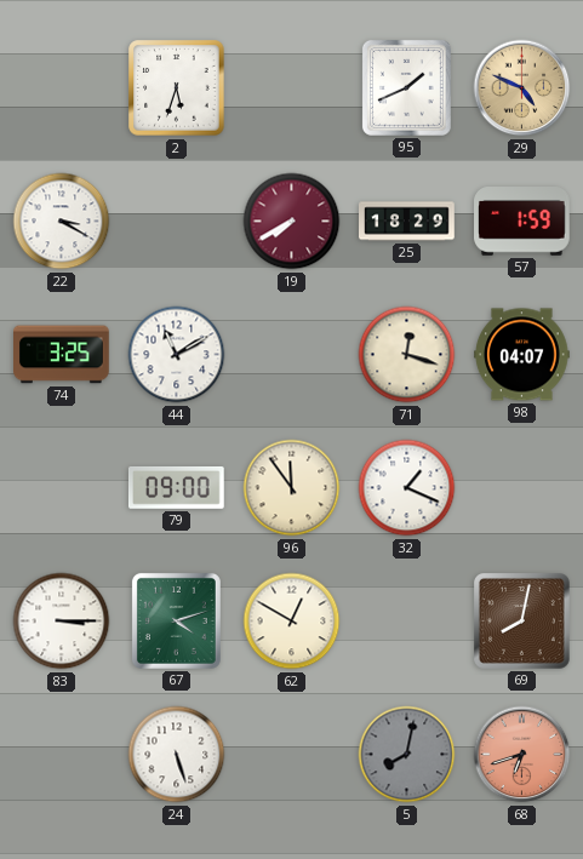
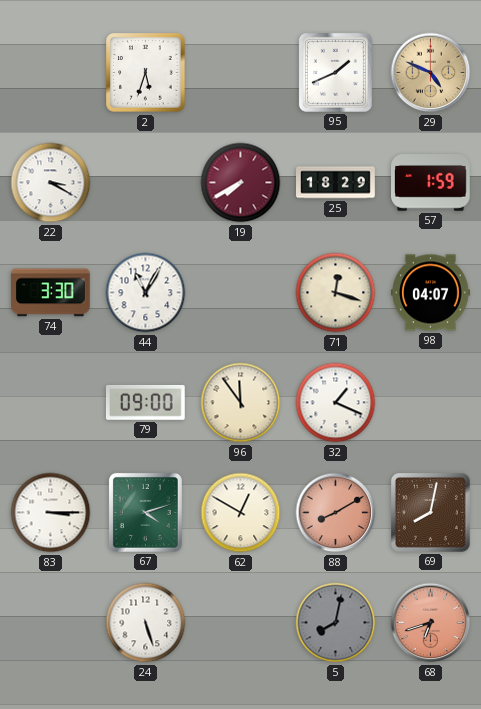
74: 3:25 -> 3:30
44: 11:10 -> 11:05
88: none -> 8:10
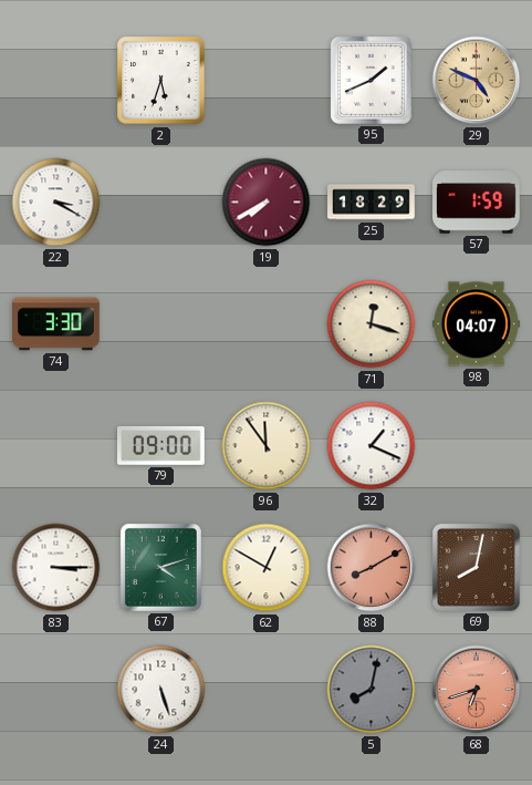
44: 11:05 -> none
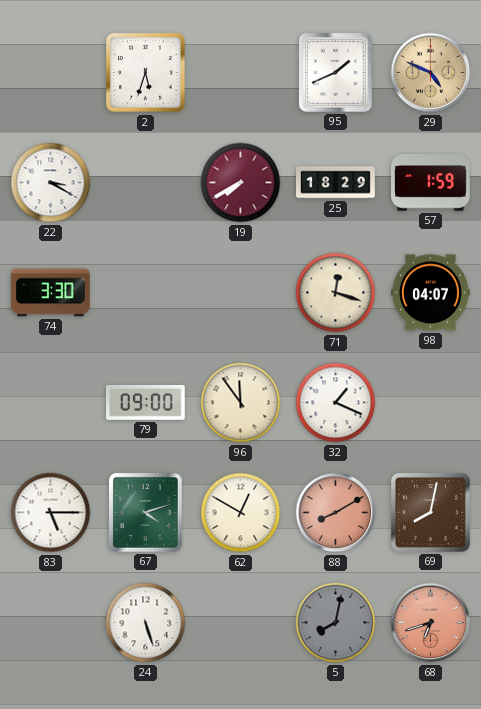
83: 3:15 -> 5:15
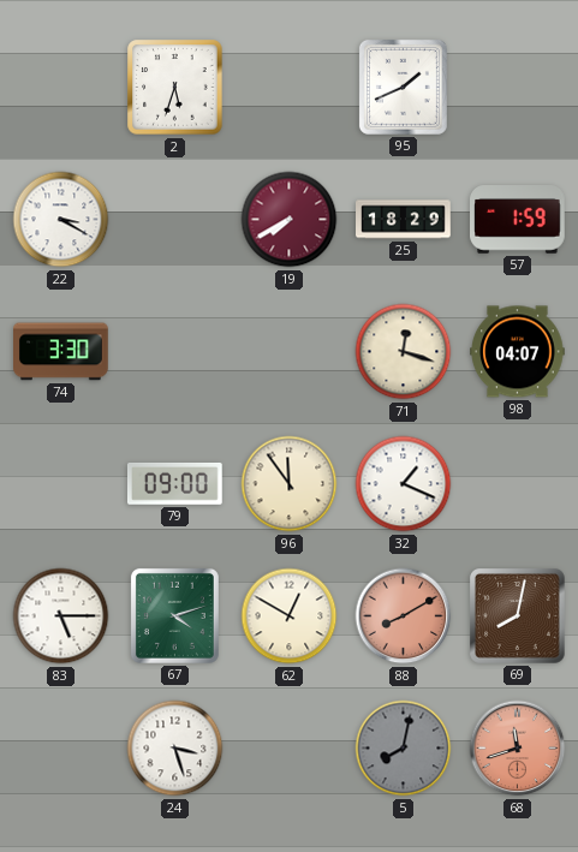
29: 4:49 -> none
24: 5:27 -> 3:27
68: 6:42 -> 11:42
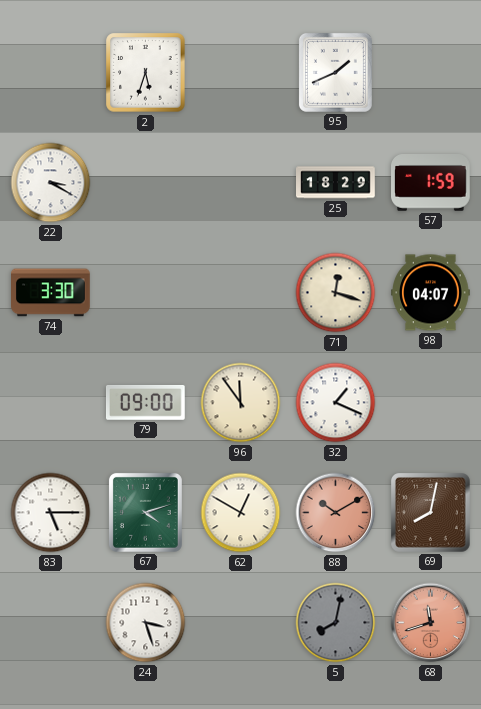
19: 7:40 -> none
88: 8:10 -> 10:10
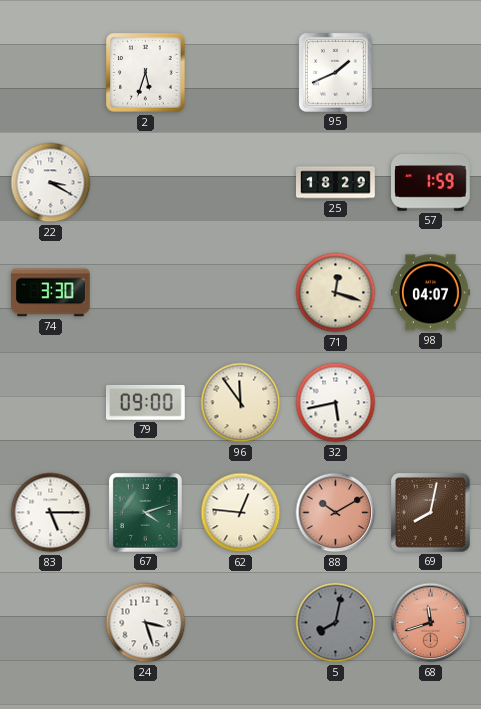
32: 1:19 -> 5:43
62: 12:50 -> 12:46
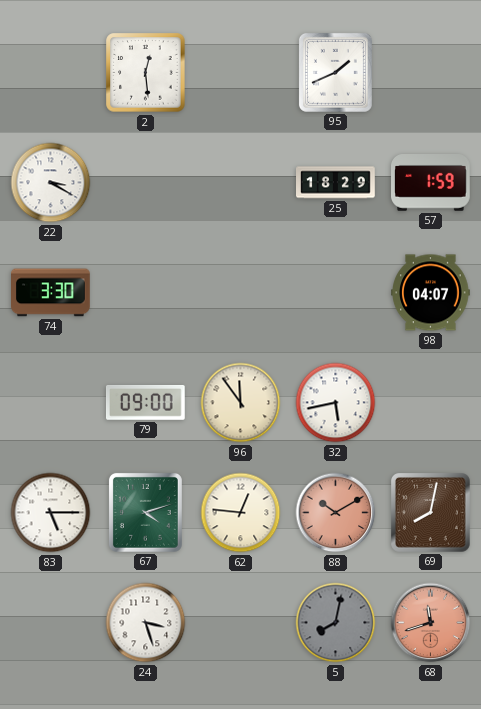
2: 5:33 -> 12:29
71: 12:18 -> none
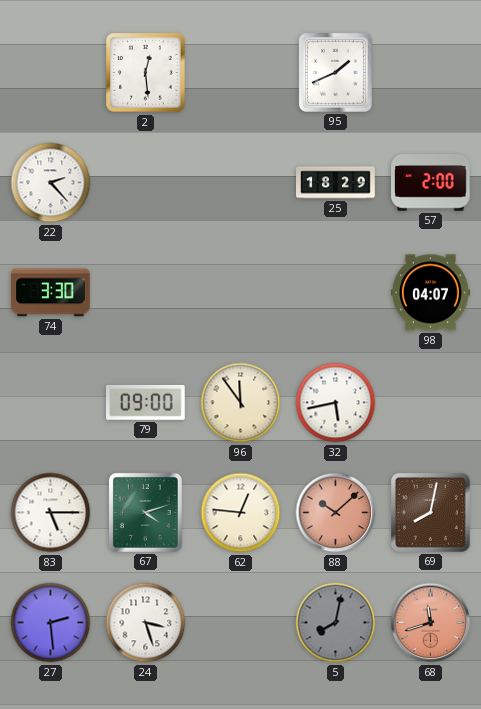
22: 3:20 -> 2:23
57: 1:59 -> 2:00
88: 10:10 -> 10:08
27: none -> 2:29
